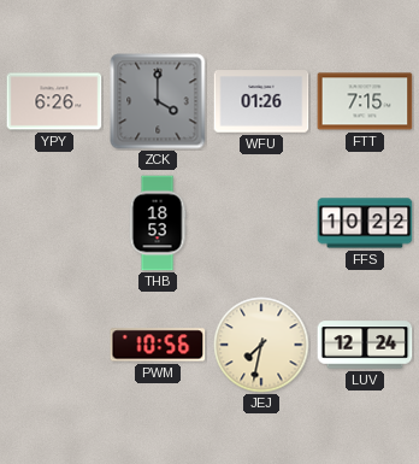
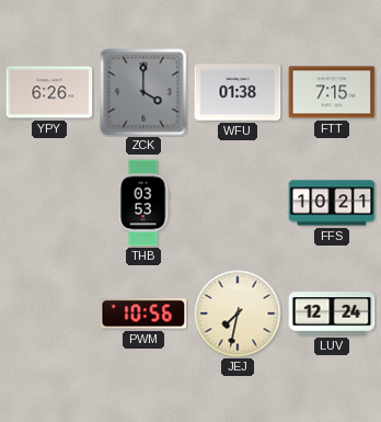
WFU: 01:26 -> 01:38
THB: 18:53 -> 03:53
FFS: 10:22 -> 10:21
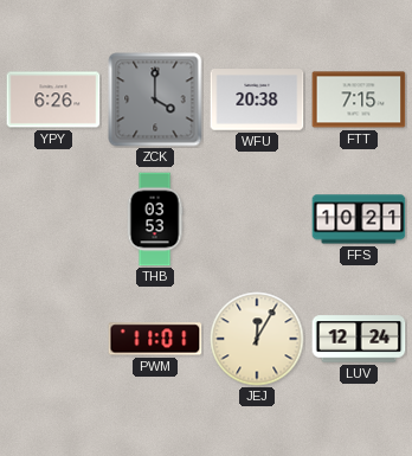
WFU: 01:38 -> 20:38
PWM: 10:56 -> 11:01
JEJ: 7:32 -> 12:05
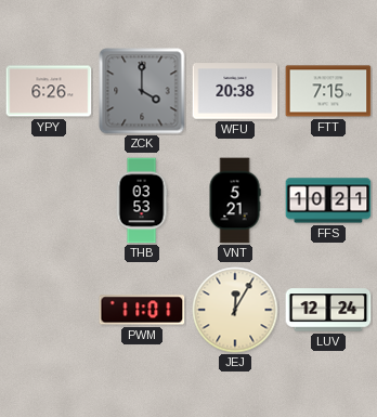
VNT: none -> 5:21
